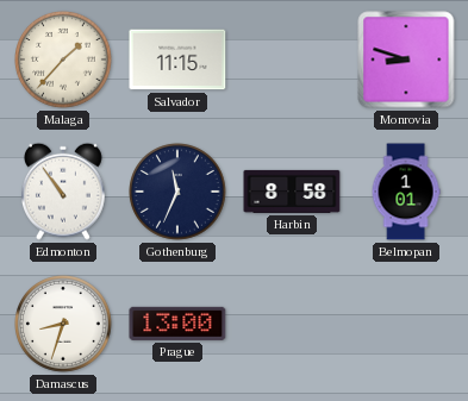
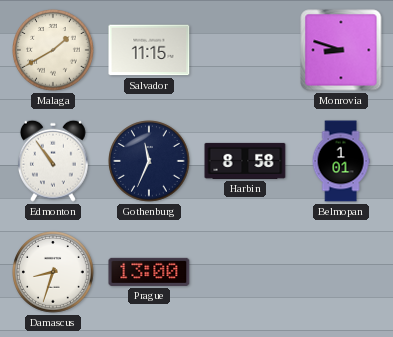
Malaga: 1:37 -> 1:40
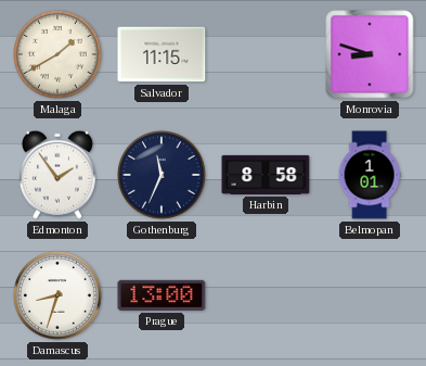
Edmonton: 10:54 -> 1:54
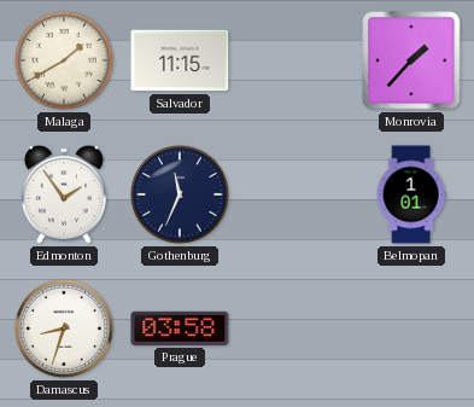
Monrovia: 8:48 -> 1:37
Harbin: 8:58 -> none
Prague: 13:00 -> 03:58
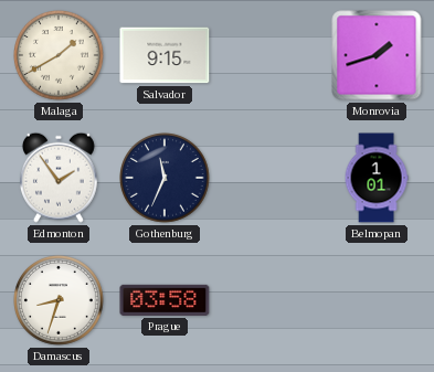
Salvador: 11:15 -> 9:15
Monrovia: 1:37 -> 1:42
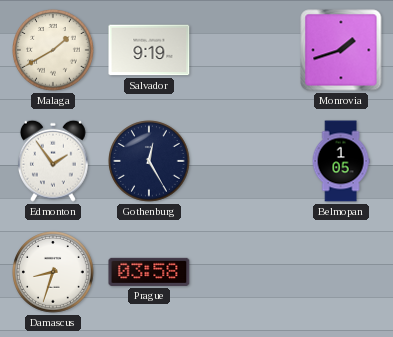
Salvador: 9:15 -> 9:19
Gothenburg: 11:34 -> 12:25
Belmopan: 1:01 -> 1:05
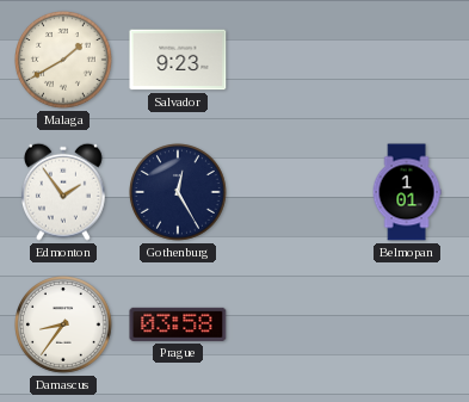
Salvador: 9:19 -> 9:23
Monrovia: 1:42 -> none
Belmopan: 1:05 -> 1:01
Damascus: 8:33 -> 8:36
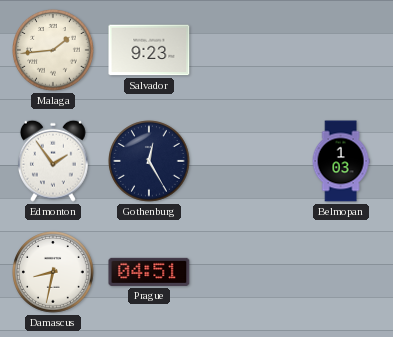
Malaga: 1:40 -> 1:44
Belmopan: 1:01 -> 1:03
Damascus: 8:36 -> 8:32
Prague: 03:58 -> 04:51
